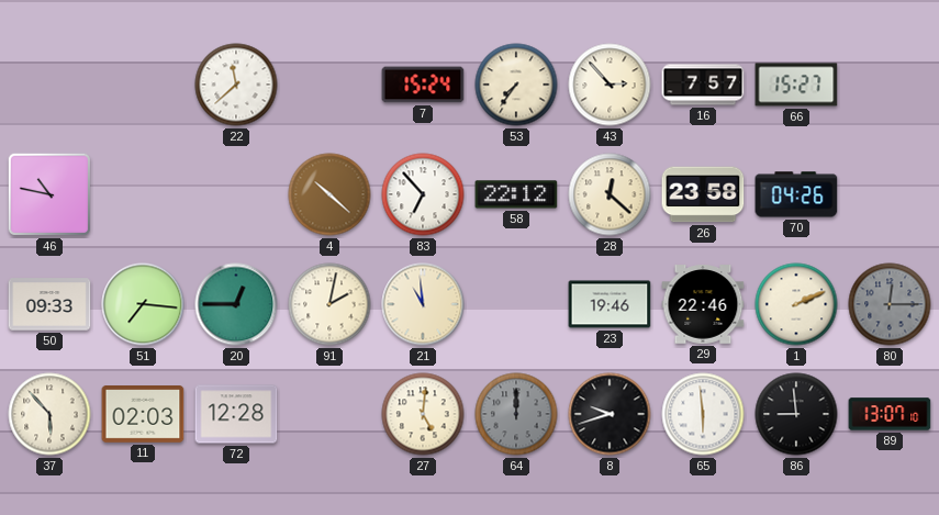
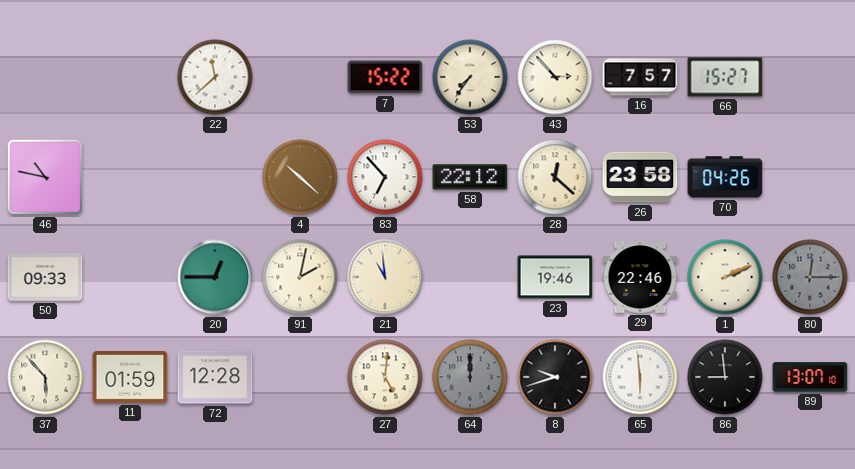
7: 15:24 -> 15:22
51: 7:16 -> none
11: 02:03 -> 01:59
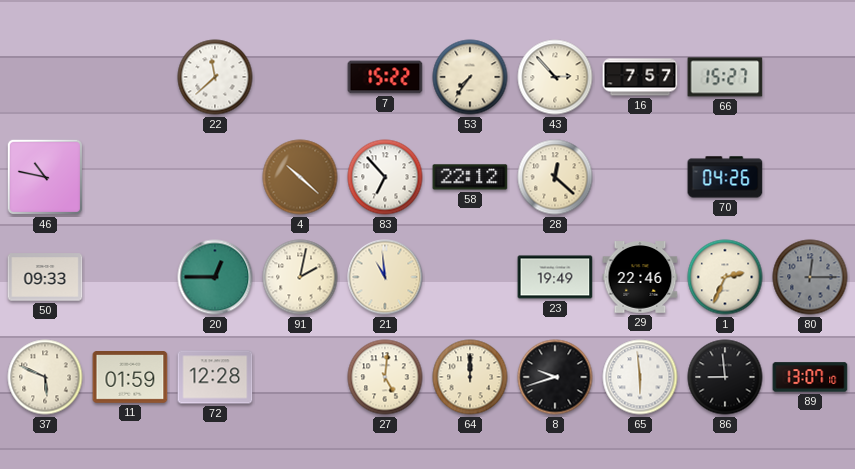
26: 23:58 -> none
23: 19:46 -> 19:49
1: 2:11 -> 2:34
37: 5:53 -> 5:49
64 dial: grey -> cream
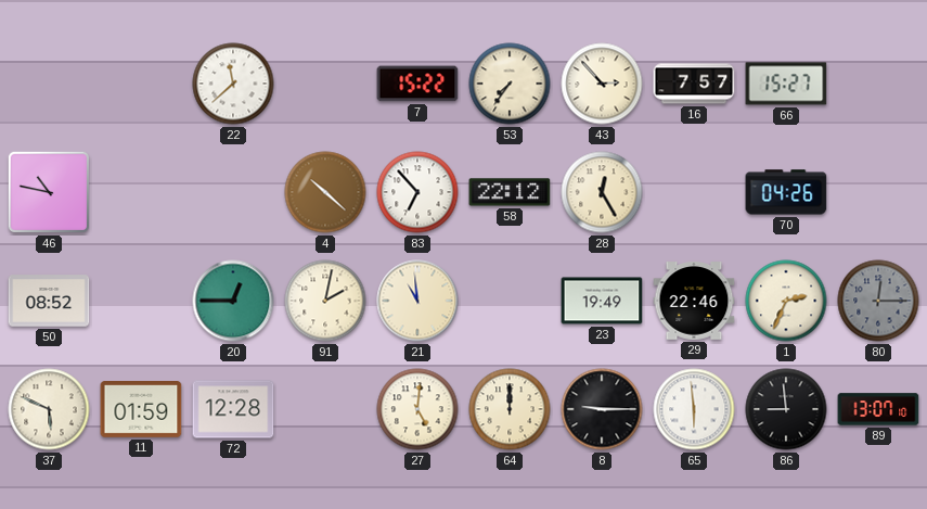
28: 12:22 -> 12:25
50: 09:33 -> 08:52
8: 9:42 -> 9:15
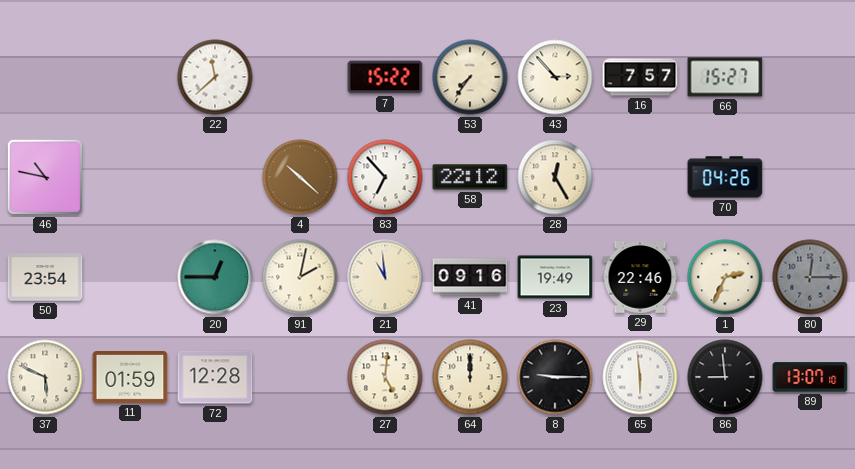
50: 08:52 -> 23:54
41: none -> 09:16
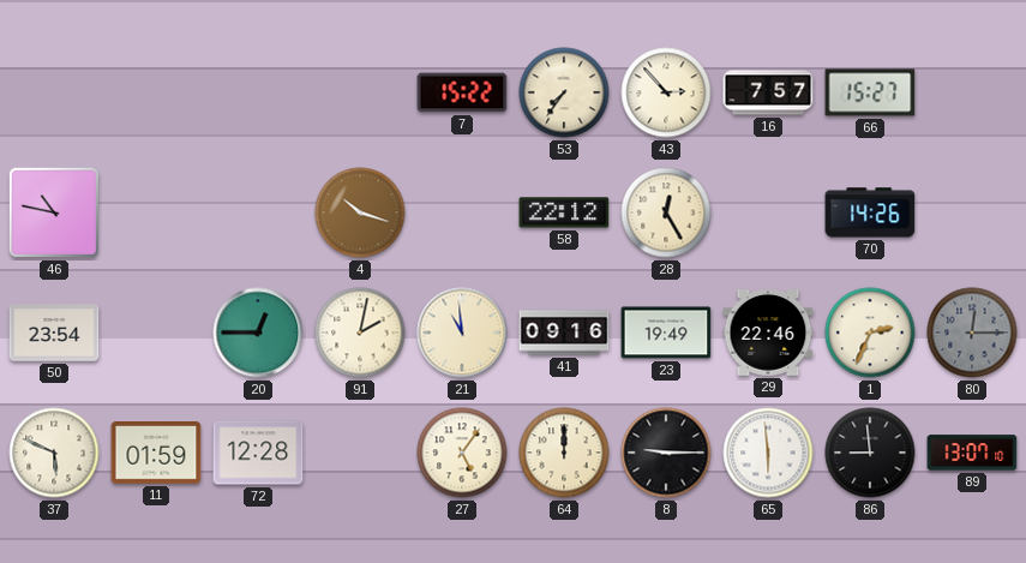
22: 11:38 -> none
4: 10:22 -> 10:18
83: 6:53 -> none
70: 04:26 -> 14:26
27: 5:01 -> 5:06
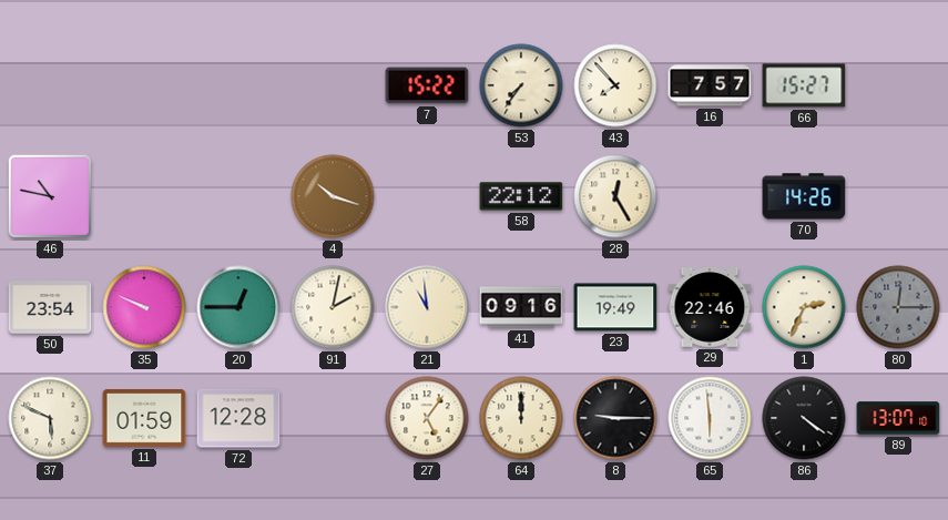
43: 2:53 -> 7:53
35: none -> 9:49
86: 8:59 -> 4:21
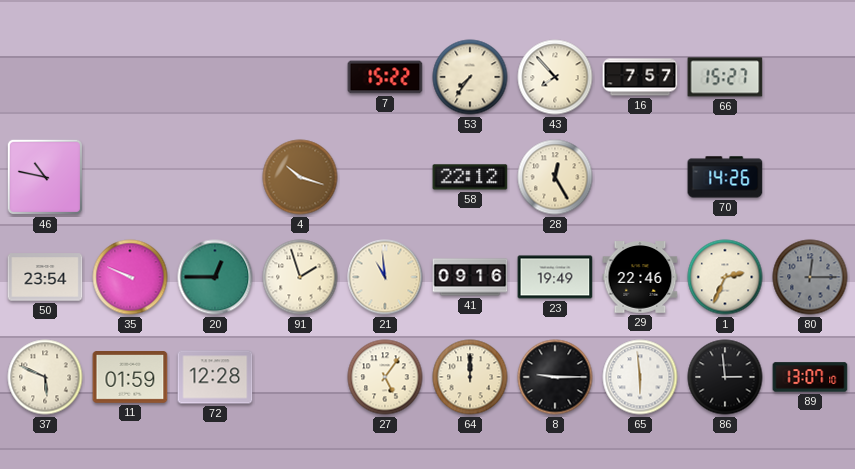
91: 2:02 -> 1:57
86: 4:21 -> 2:59
